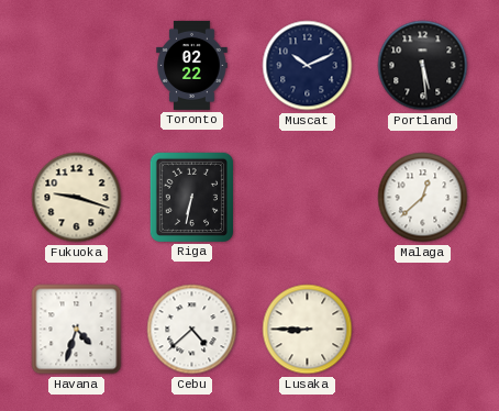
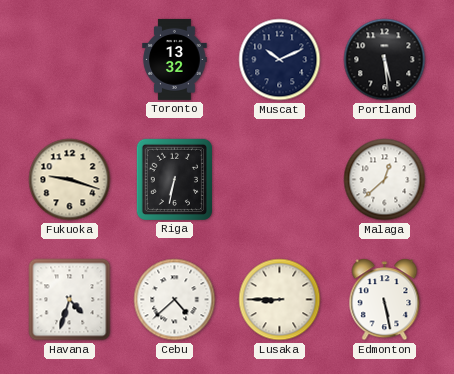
Toronto: 02:22 -> 13:32
Edmonton: none -> 5:28
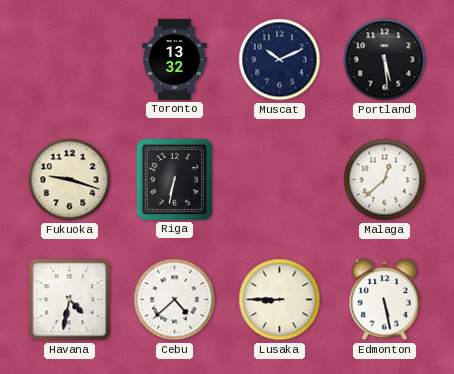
Havana: 4:33 -> 4:32
